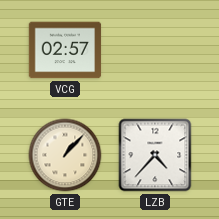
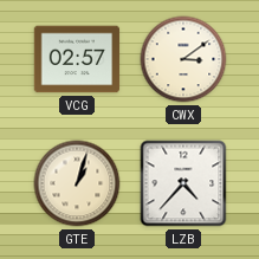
CWX: none -> 3:09
GTE: 1:07 -> 1:03
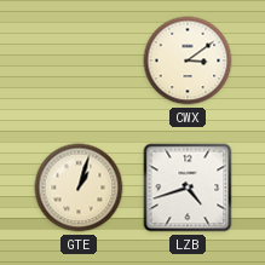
VCG: 02:57 -> none
LZB: 4:37 -> 4:42
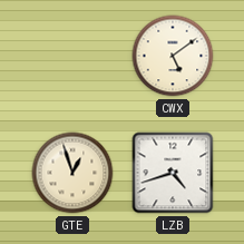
CWX: 3:09 -> 5:09
GTE: 1:03 -> 12:57
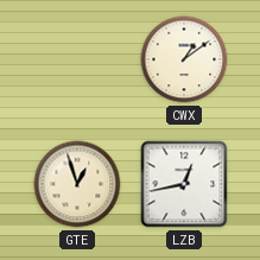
CWX: 5:09 -> 1:09
LZB: 4:42 -> 12:43
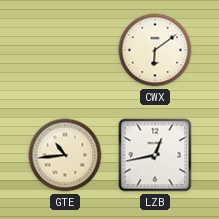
CWX: 1:09 -> 6:09
GTE: 12:57 -> 10:44
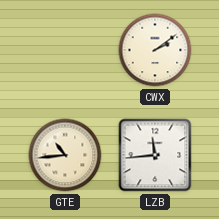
CWX: 6:09 -> 2:09
LZB: 12:43 -> 11:44
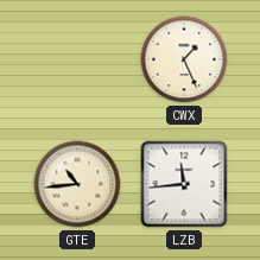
CWX: 2:09 -> 1:26
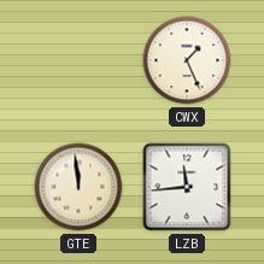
GTE: 10:44 -> 11:59
